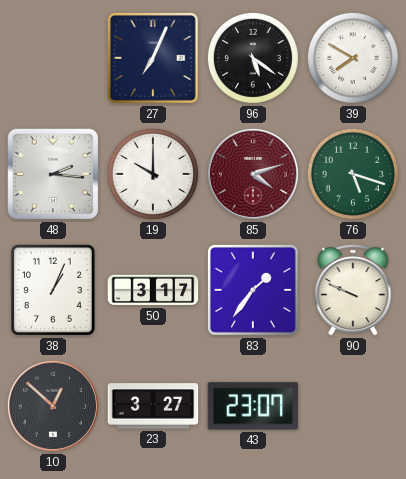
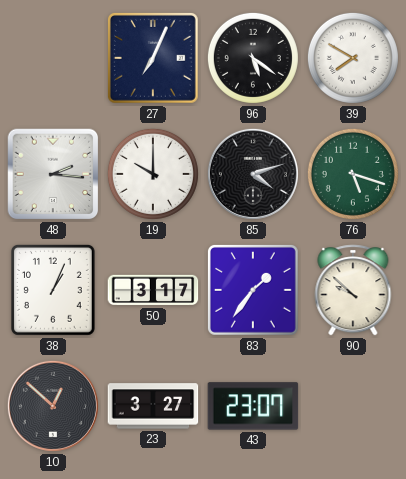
85 dial: burgundy -> black
90: 9:49 -> 9:52
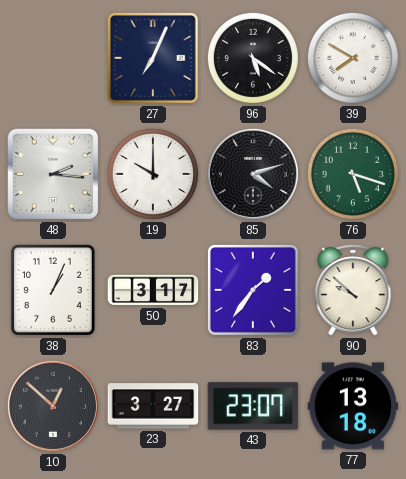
77: none -> 13:18
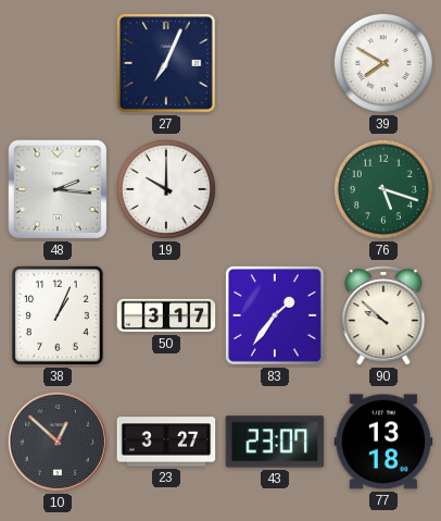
96: 5:21 -> none
85: 4:12 -> none
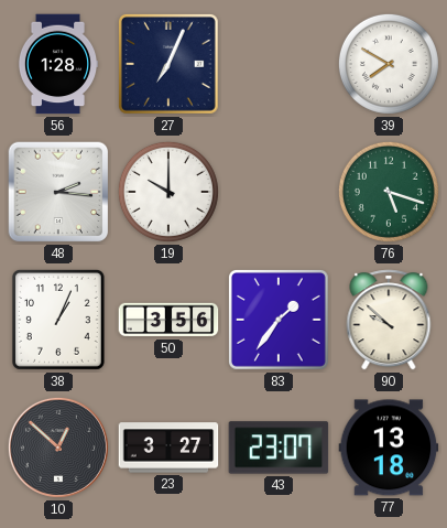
56: none -> 1:28
50: 3:17 -> 3:56
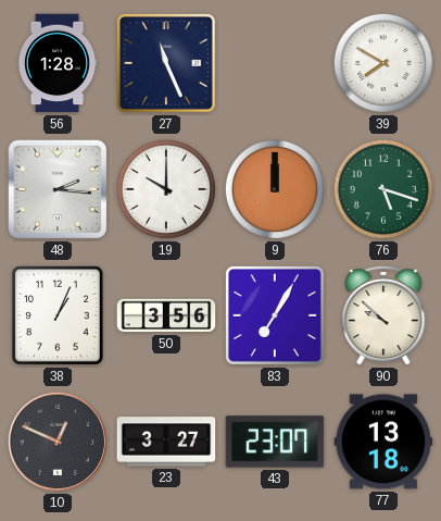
27: 7:04 -> 11:26
9: none -> 12:00
83: 1:36 -> 7:05
10: 12:52 -> 12:49
